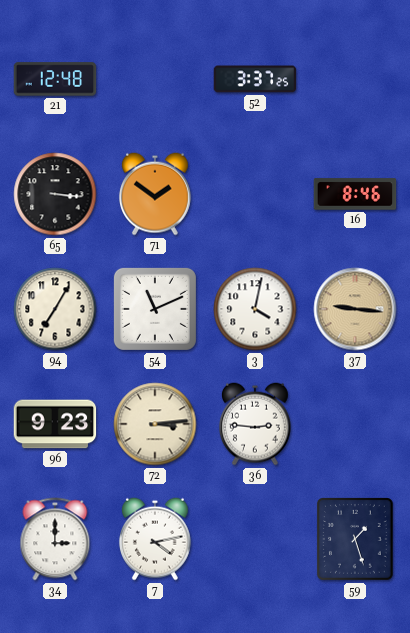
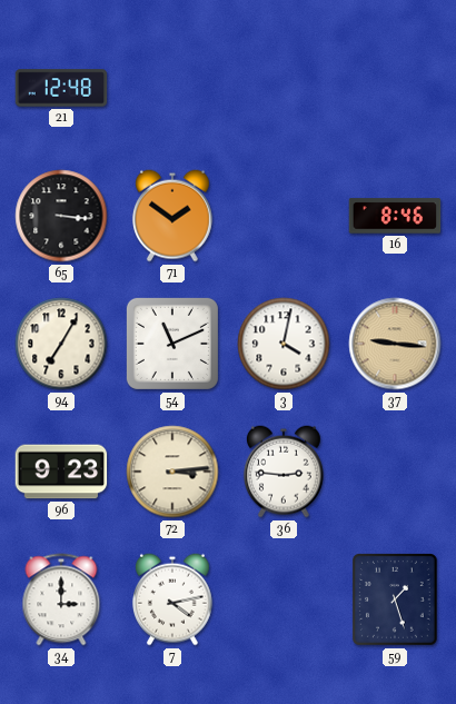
52: 3:37 -> none
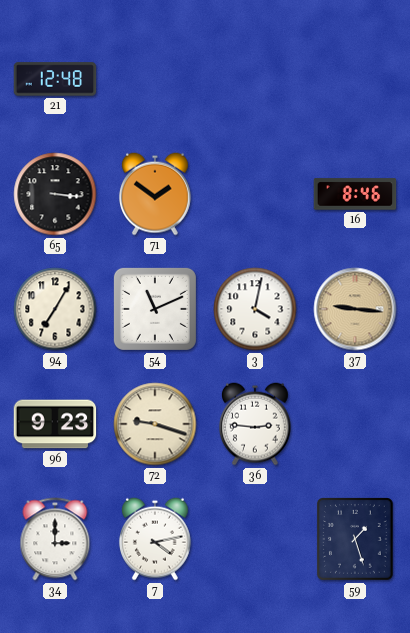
72: 3:14 -> 9:18
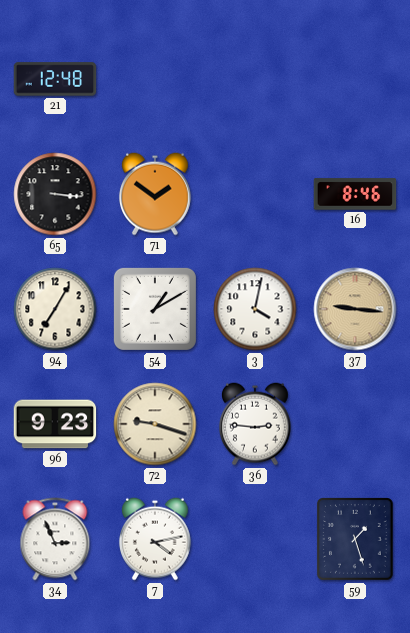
54: 11:11 -> 1:10
34: 3:00 -> 2:56
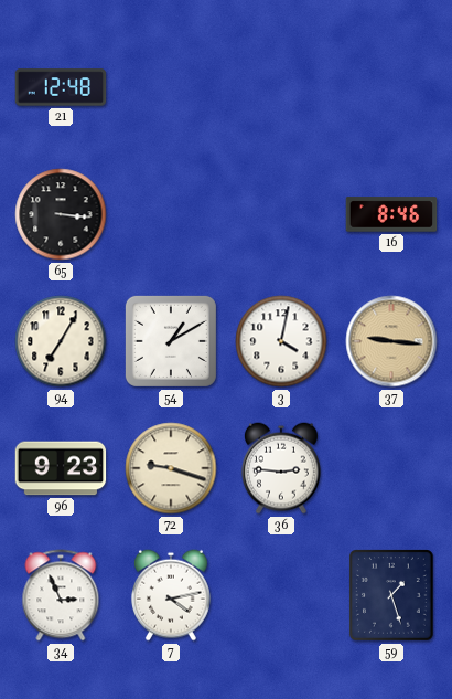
71: 1:51 -> none
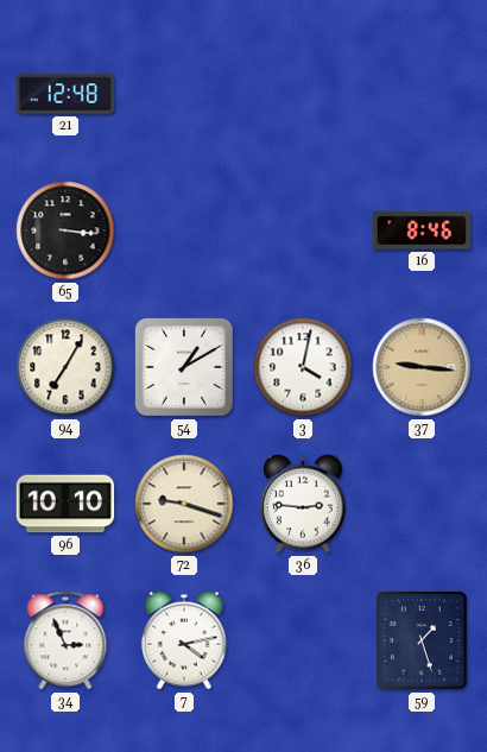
96: 9:23 -> 10:10
